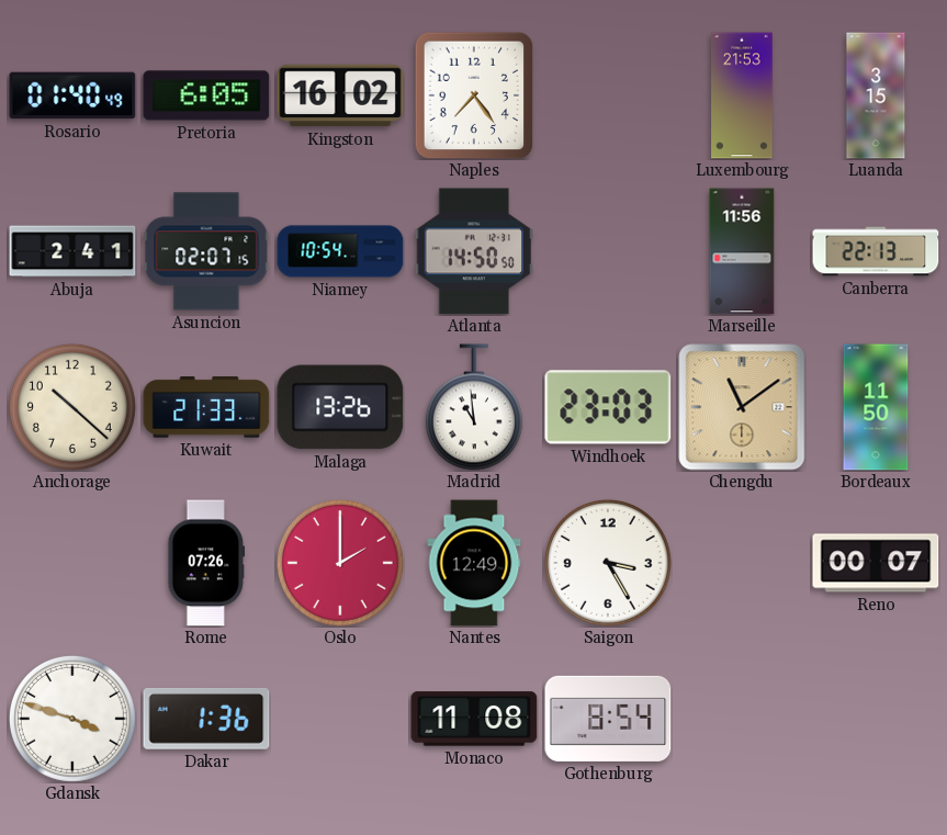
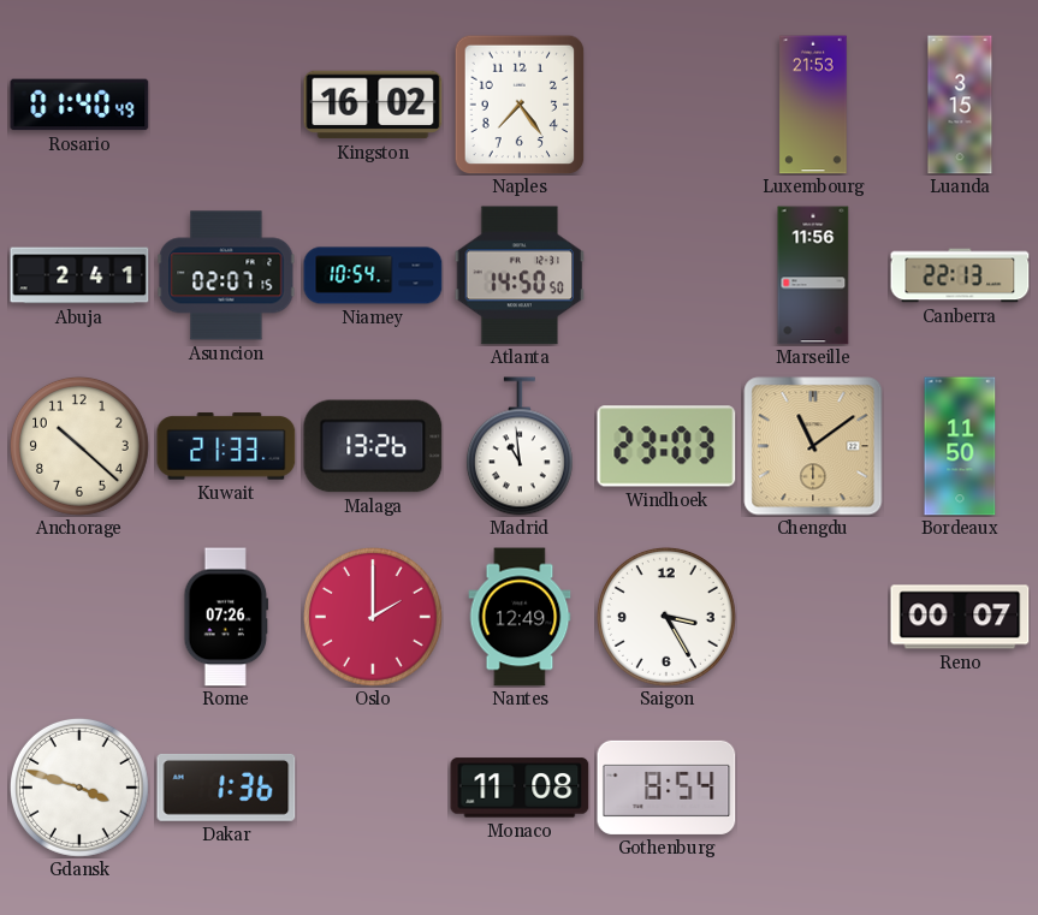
Pretoria: 6:05 -> none
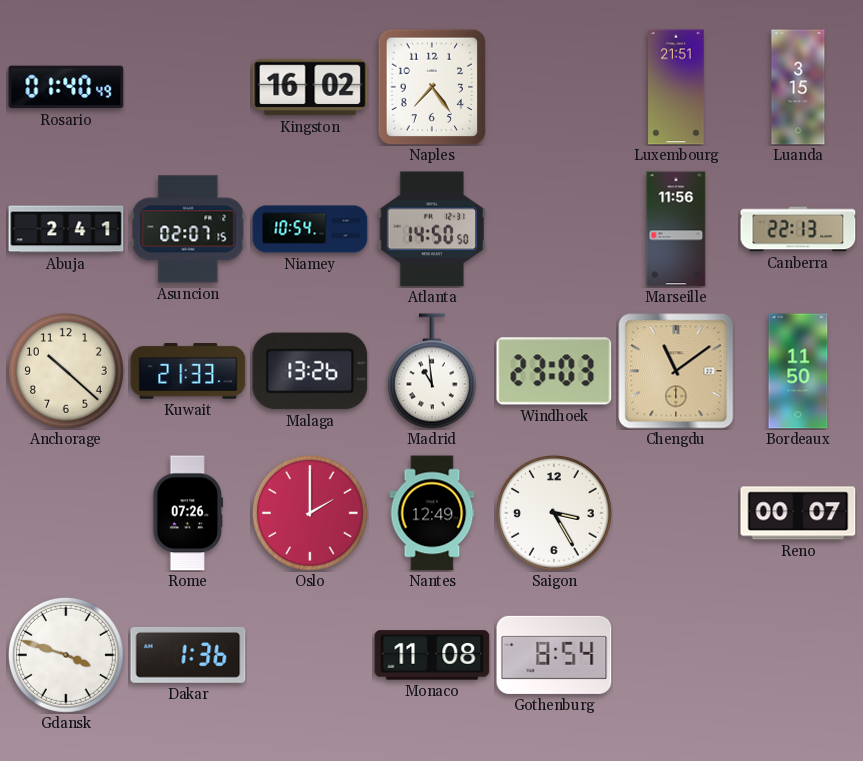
Luxembourg: 21:53 -> 21:51
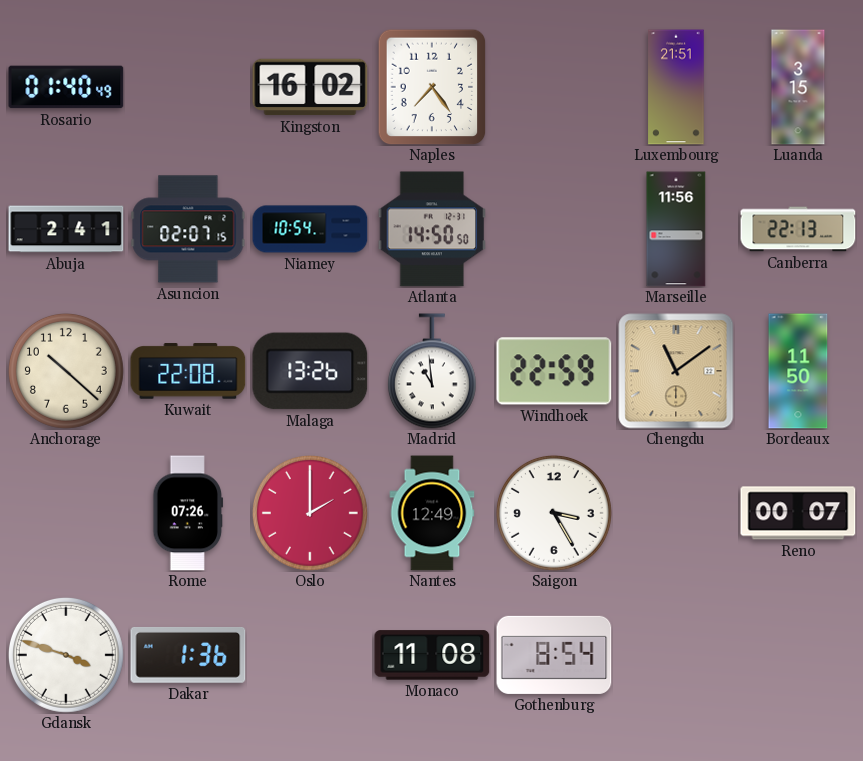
Kuwait: 21:33 -> 22:08
Windhoek: 23:03 -> 22:59
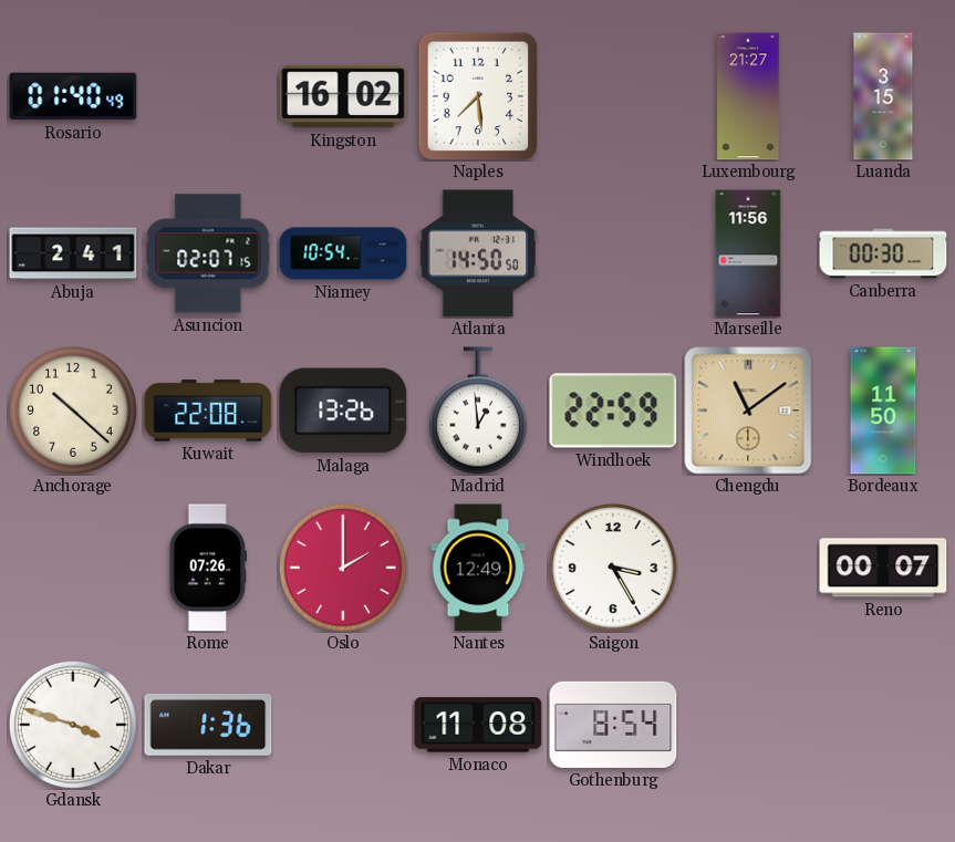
Naples: 7:24 -> 7:29
Luxembourg: 21:51 -> 21:27
Canberra: 22:13 -> 00:30
Madrid: 10:59 -> 12:59
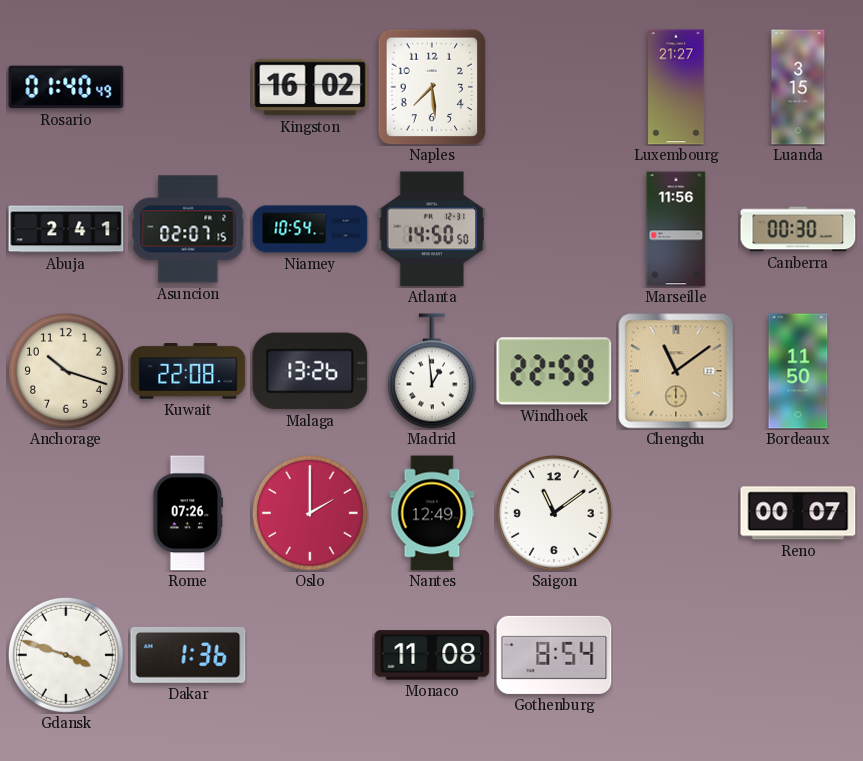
Anchorage: 10:22 -> 10:18
Saigon: 3:25 -> 11:09
